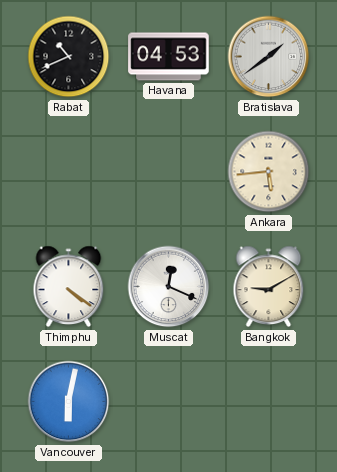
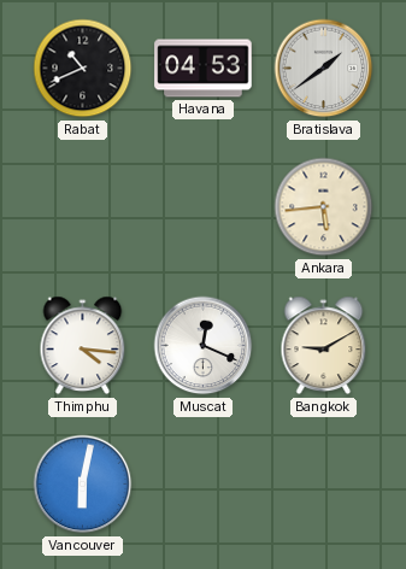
Thimphu: 4:21 -> 4:16
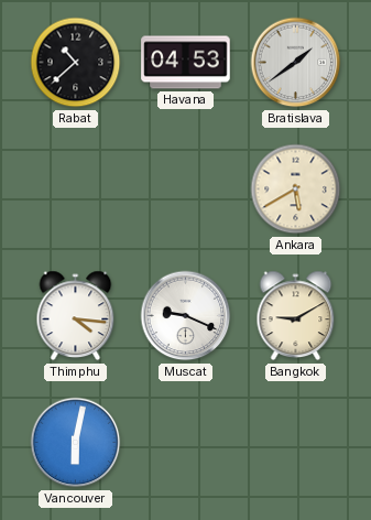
Rabat: 10:41 -> 10:38
Ankara: 5:44 -> 5:40
Muscat: 12:19 -> 9:19
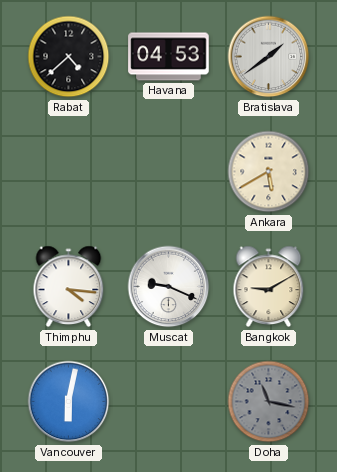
Rabat: 10:38 -> 4:38
Doha: none -> 11:17
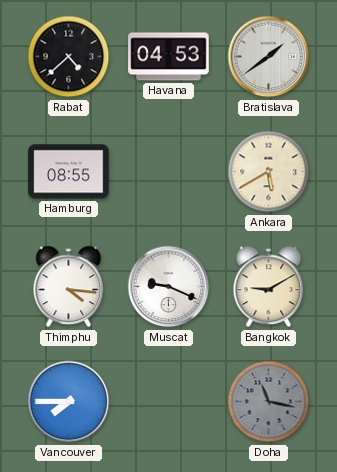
Hamburg: none -> 08:55
Vancouver: 6:02 -> 7:45
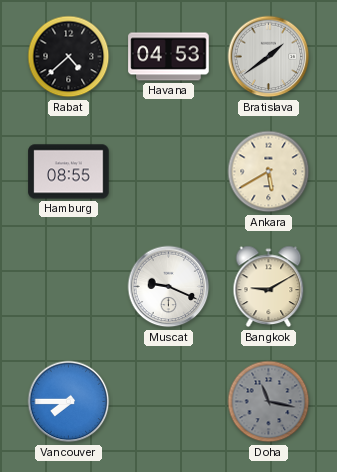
Thimphu: 4:16 -> none
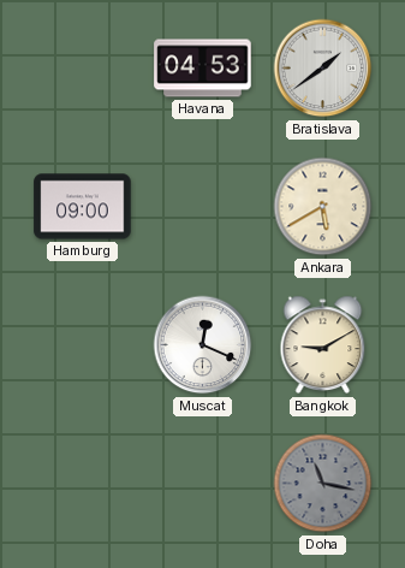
Rabat: 4:38 -> none
Hamburg: 08:55 -> 09:00
Muscat: 9:19 -> 12:19
Vancouver: 7:45 -> none
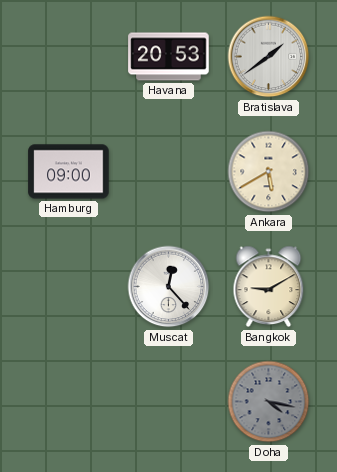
Havana: 04:53 -> 20:53
Muscat: 12:19 -> 12:23
Doha: 11:17 -> 4:17
